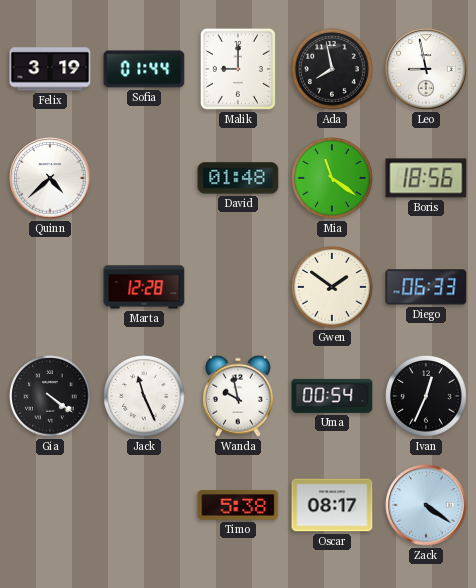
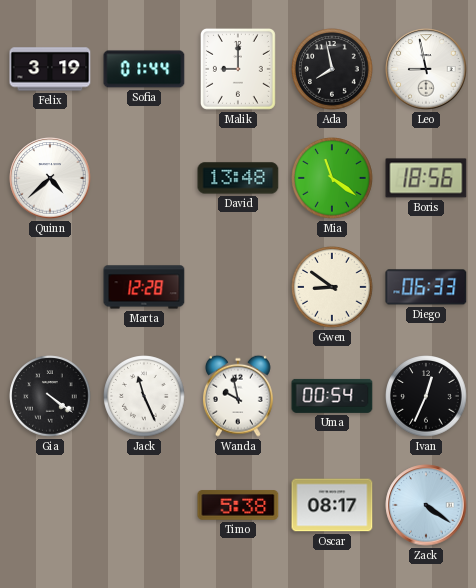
David: 01:48 -> 13:48
Gwen: 1:51 -> 8:51
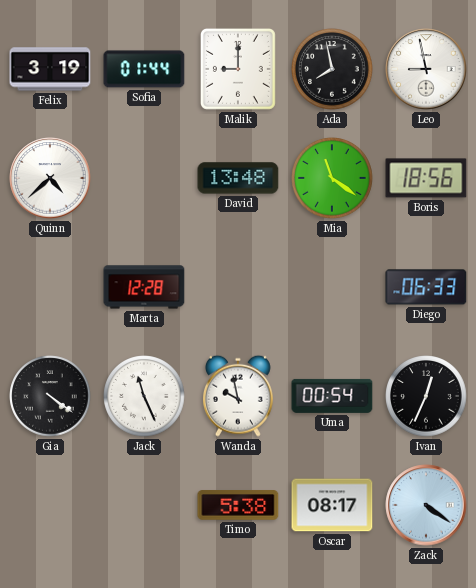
Gwen: 8:51 -> none
